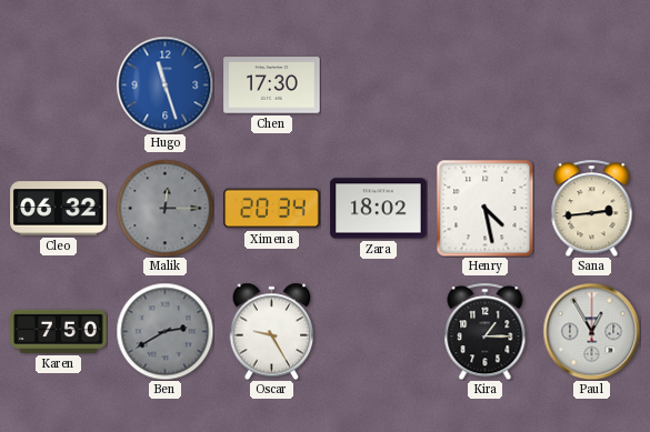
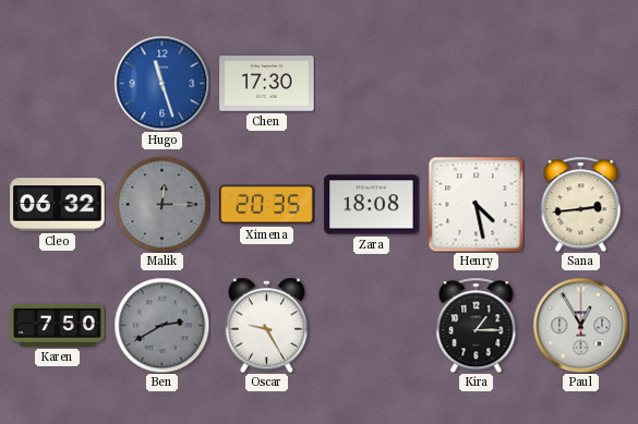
Ximena: 20:34 -> 20:35
Zara: 18:02 -> 18:08
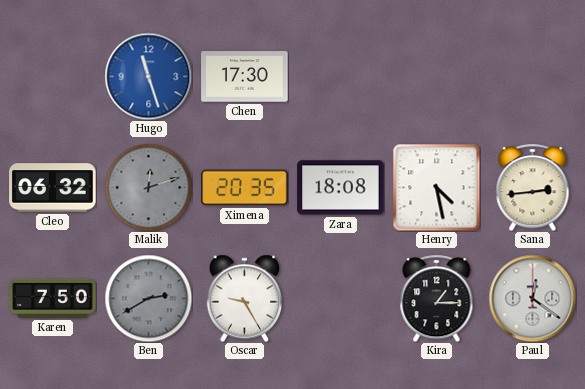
Malik: 12:15 -> 12:12
Paul: 12:55 -> 12:21
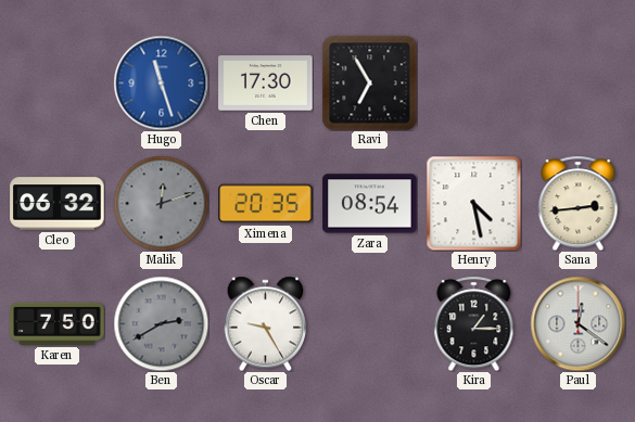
Ravi: none -> 6:55
Zara: 18:08 -> 08:54
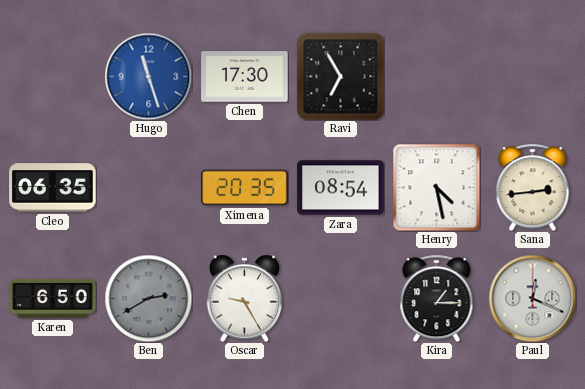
Cleo: 06:32 -> 06:35
Malik: 12:12 -> none
Karen: 7:50 -> 6:50
Paul: 12:21 -> 12:19
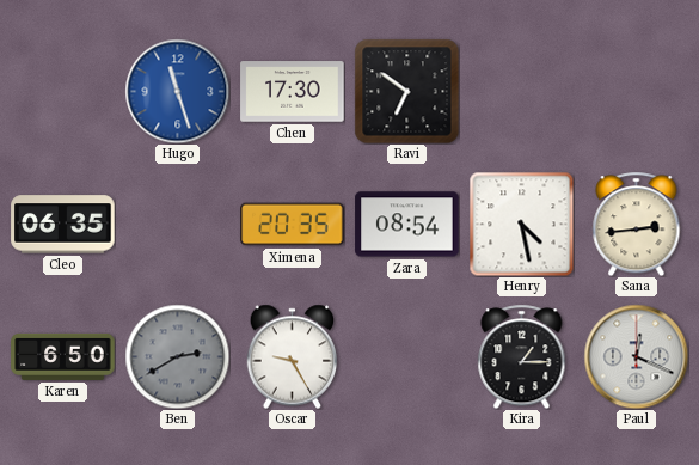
Ravi: 6:55 -> 6:51
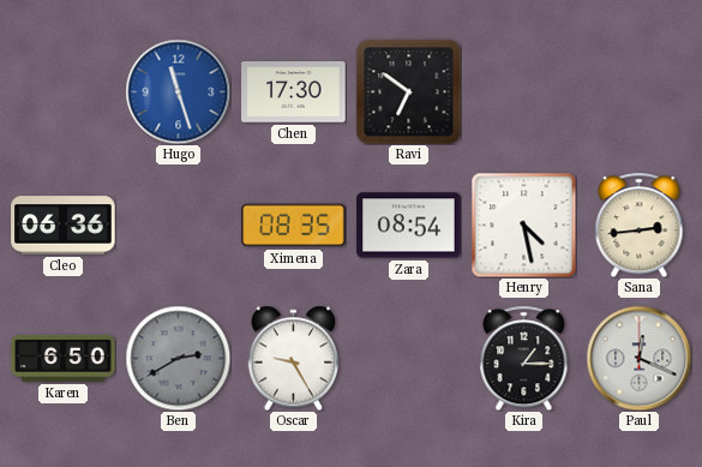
Cleo: 06:35 -> 06:36
Ximena: 20:35 -> 08:35
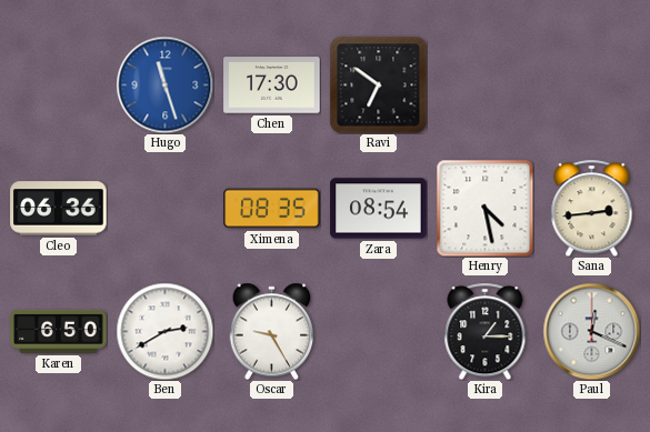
Ben dial: grey -> white
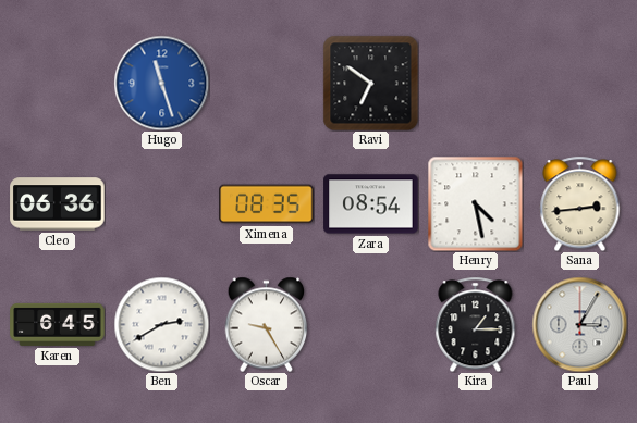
Chen: 17:30 -> none
Karen: 6:50 -> 6:45
Paul: 12:19 -> 3:05
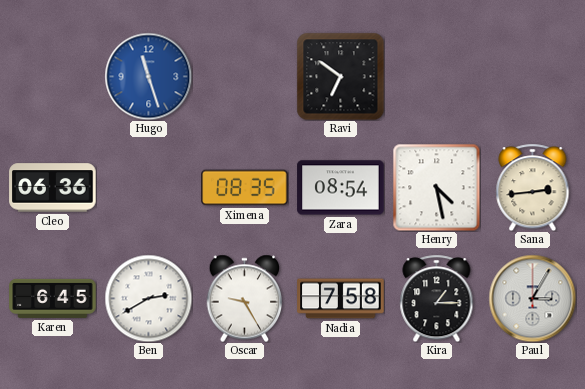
Nadia: none -> 7:58
